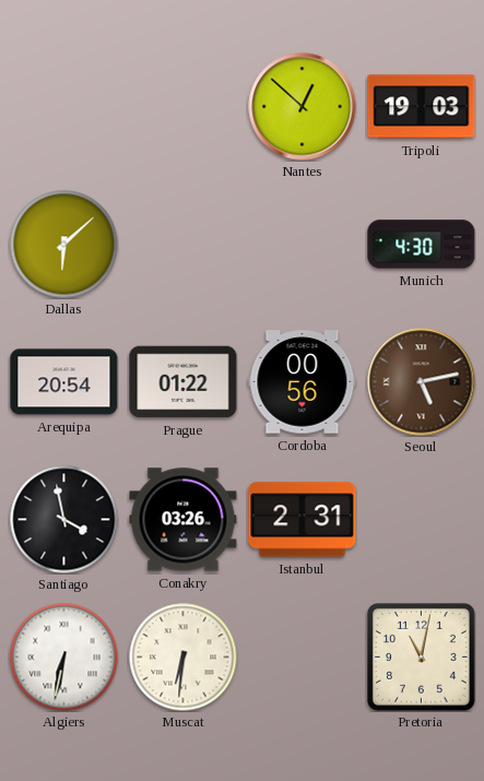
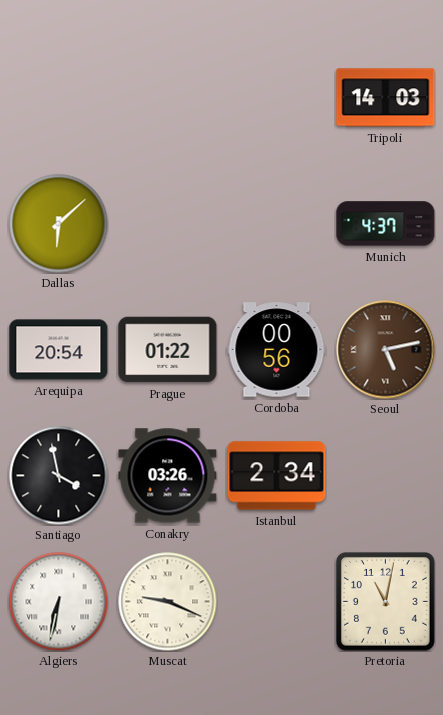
Nantes: 12:52 -> none
Tripoli: 19:03 -> 14:03
Munich: 4:30 -> 4:37
Istanbul: 2:31 -> 2:34
Muscat: 6:31 -> 9:19
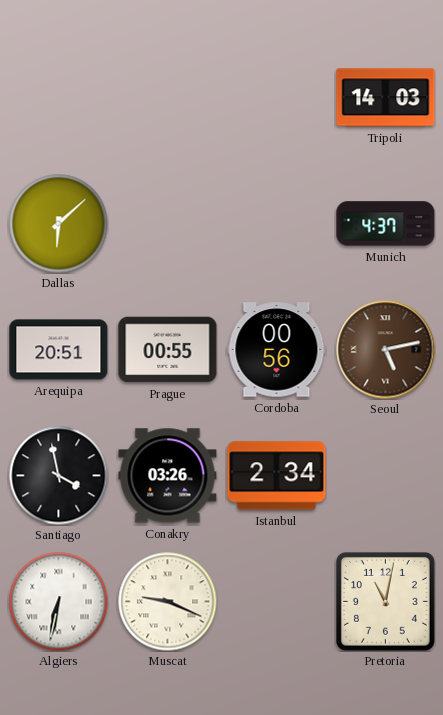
Arequipa: 20:54 -> 20:51
Prague: 01:22 -> 00:55
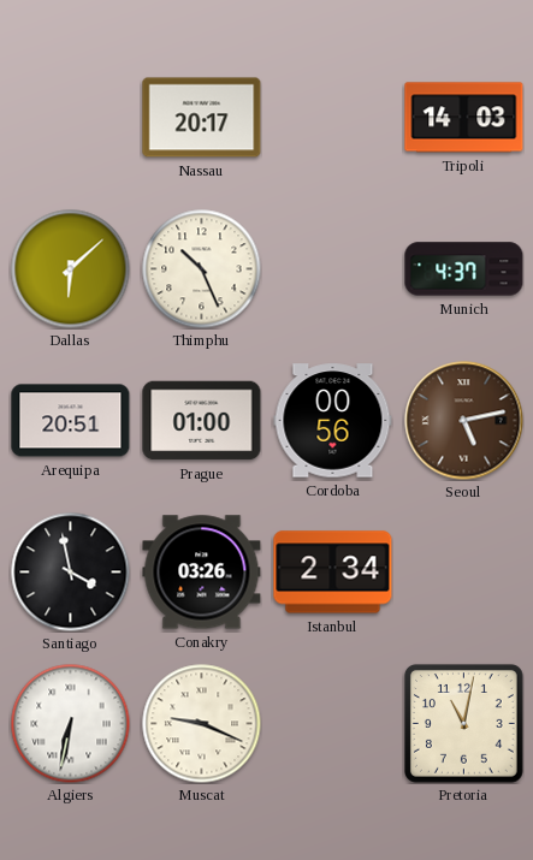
Nassau: none -> 20:17
Thimphu: none -> 10:26
Prague: 00:55 -> 01:00
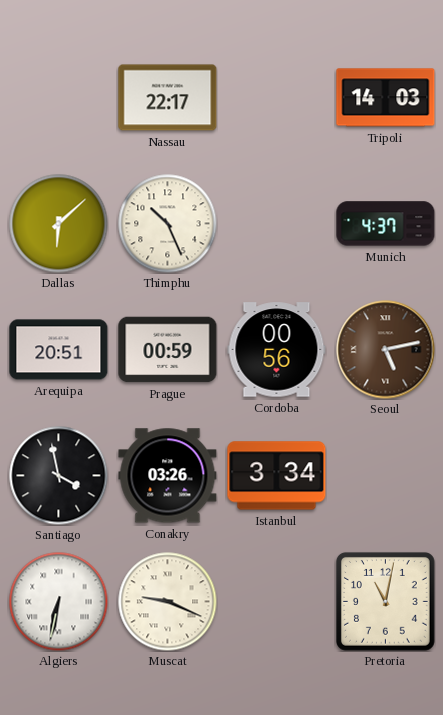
Nassau: 20:17 -> 22:17
Prague: 01:00 -> 00:59
Istanbul: 2:34 -> 3:34
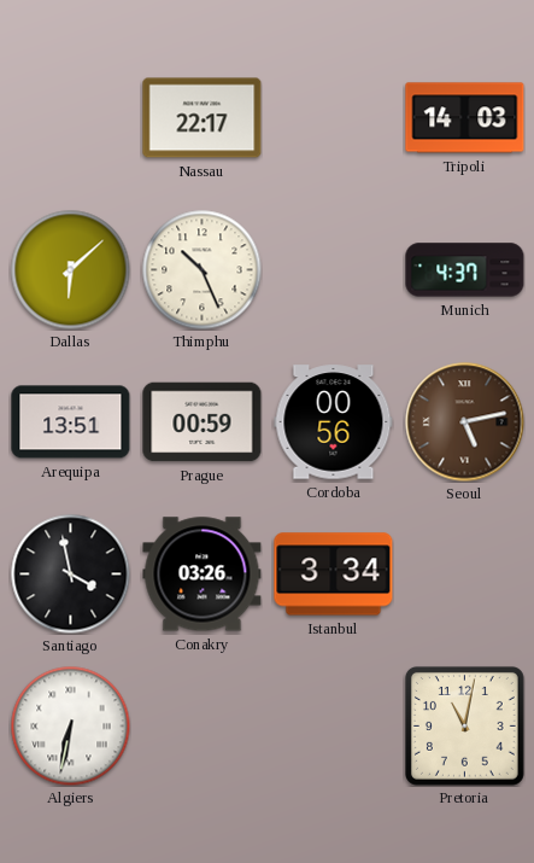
Arequipa: 20:51 -> 13:51
Muscat: 9:19 -> none
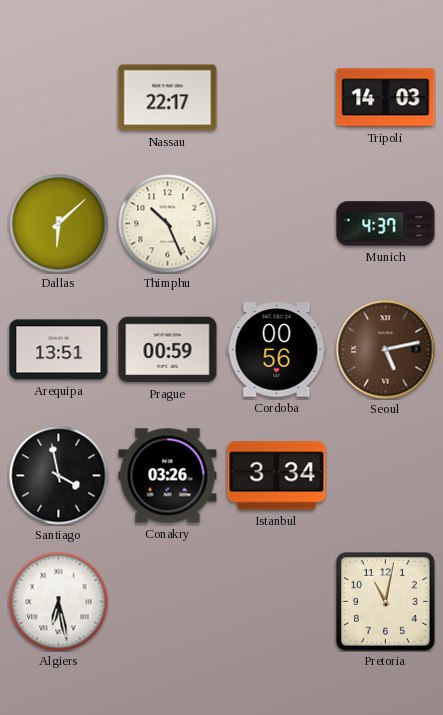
Algiers: 6:32 -> 6:28
